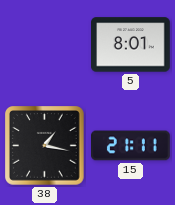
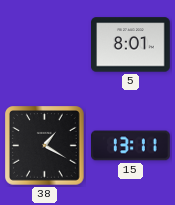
38: 1:17 -> 1:20
15: 21:11 -> 13:11
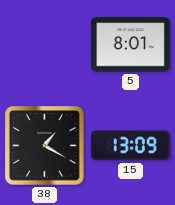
15: 13:11 -> 13:09
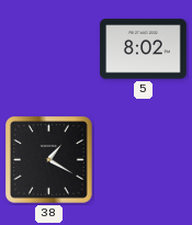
5: 8:01 -> 8:02
15: 13:09 -> none
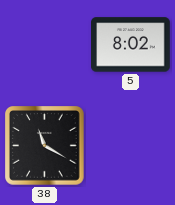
38: 1:20 -> 11:20
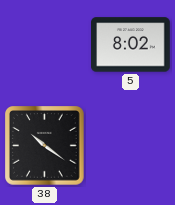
38: 11:20 -> 10:21
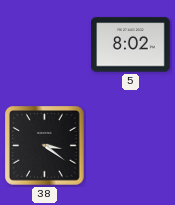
38: 10:21 -> 3:21
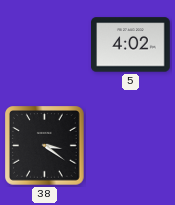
5: 8:02 -> 4:02
